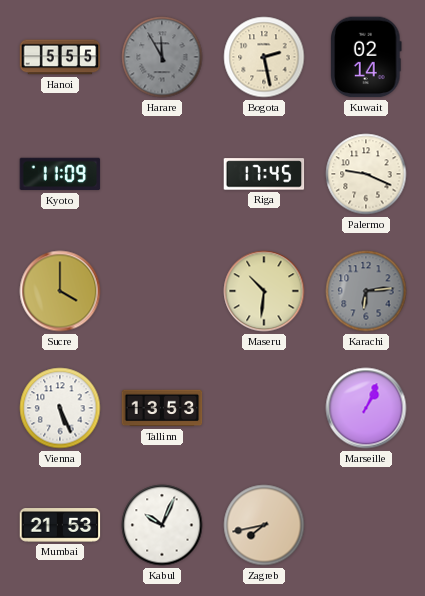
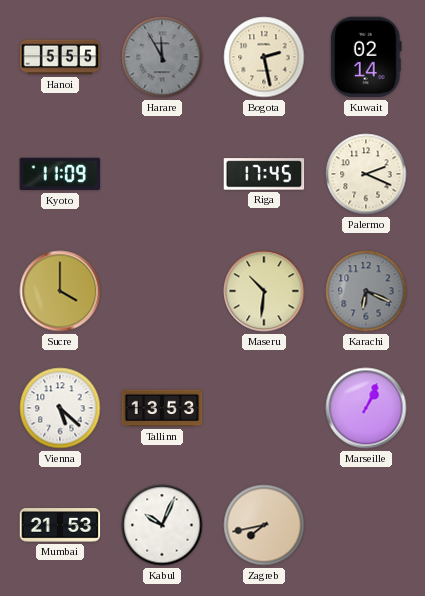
Palermo: 9:19 -> 2:19
Karachi: 6:14 -> 6:19
Vienna: 5:26 -> 5:22
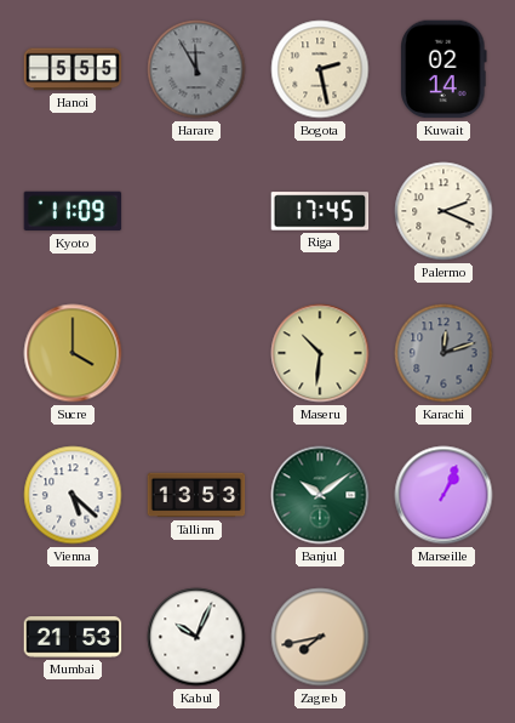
Karachi: 6:19 -> 12:12
Banjul: none -> 10:09
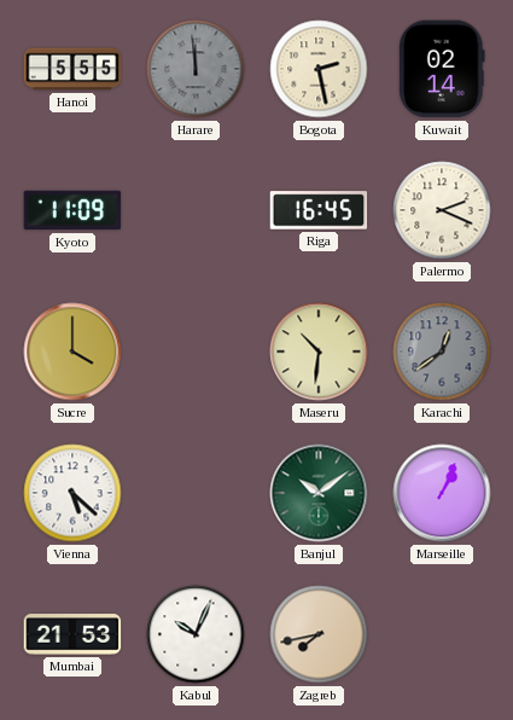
Harare: 11:55 -> 11:59
Riga: 17:45 -> 16:45
Karachi: 12:12 -> 12:39
Tallinn: 13:53 -> none
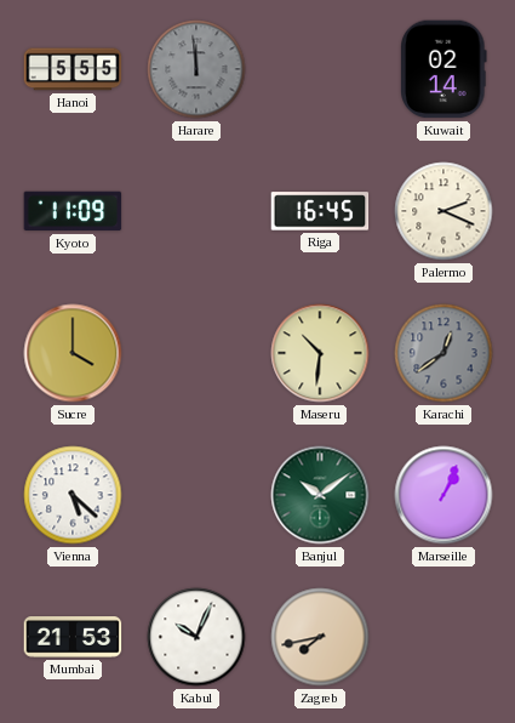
Bogota: 2:28 -> none
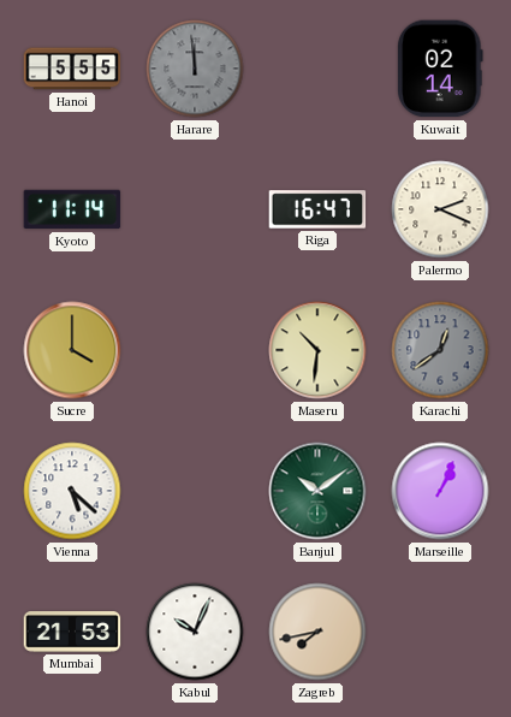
Kyoto: 11:09 -> 11:14
Riga: 16:45 -> 16:47
